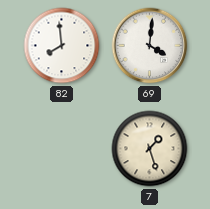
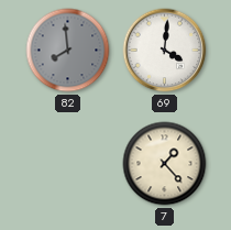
82 dial: white -> grey
7: 1:27 -> 1:23
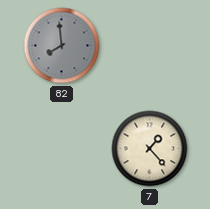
69: 4:01 -> none
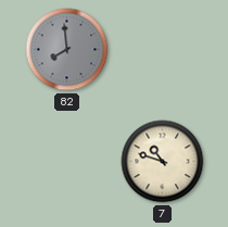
7: 1:23 -> 10:48
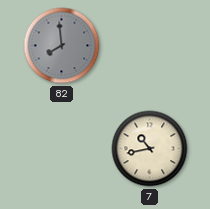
7: 10:48 -> 10:43
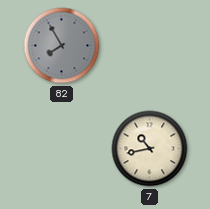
82: 7:59 -> 7:55
